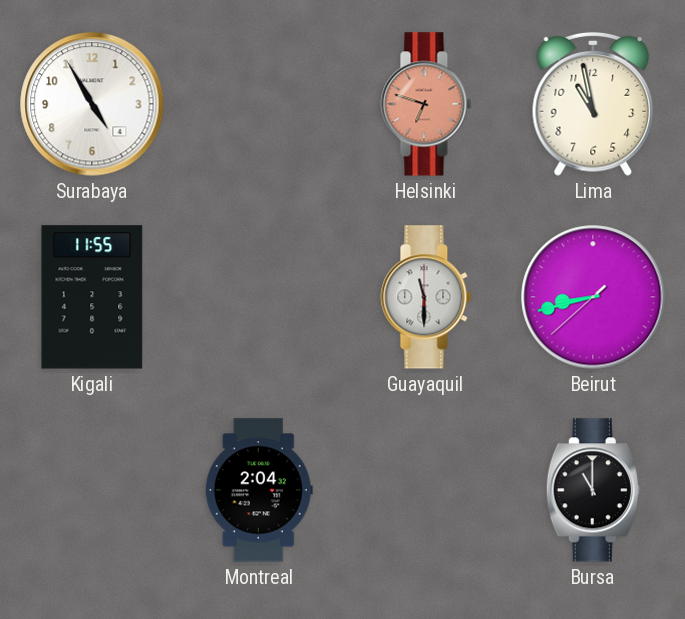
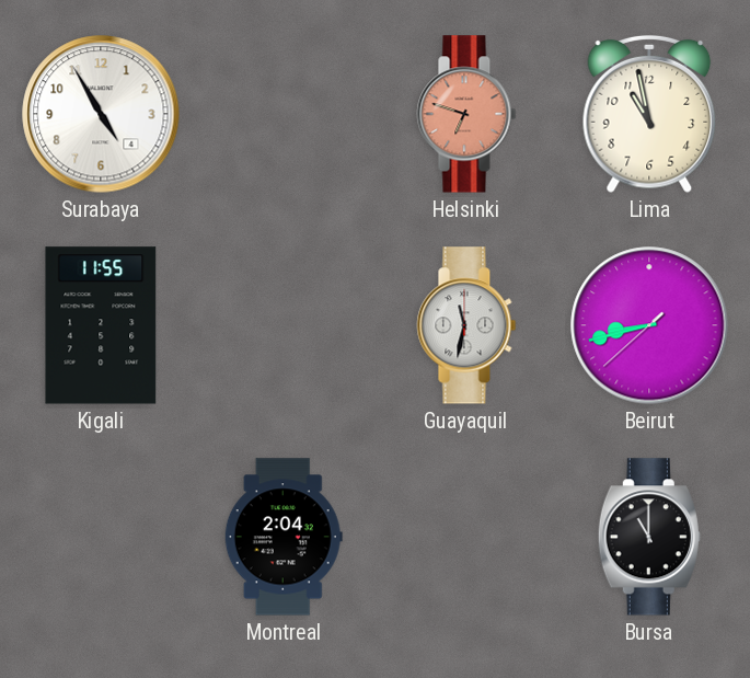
Guayaquil: 11:30 -> 11:32
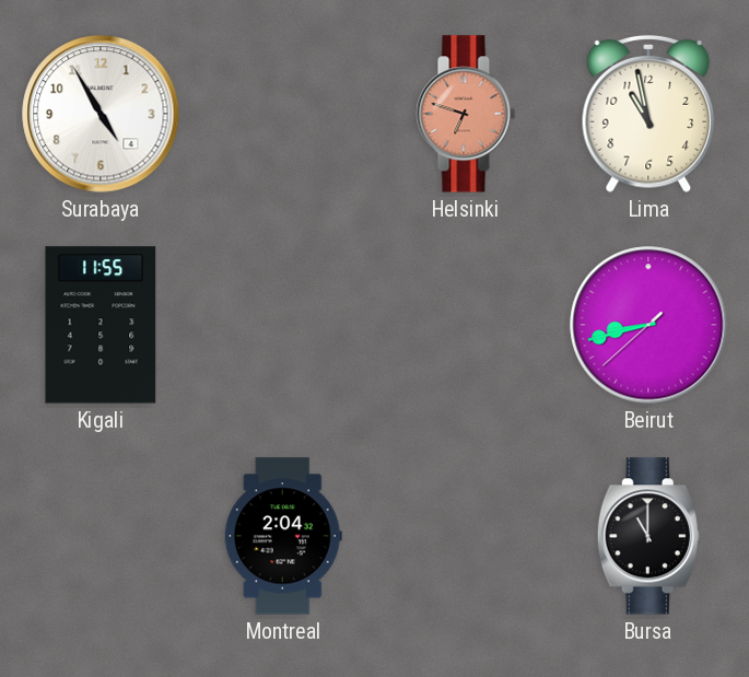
Guayaquil: 11:32 -> none
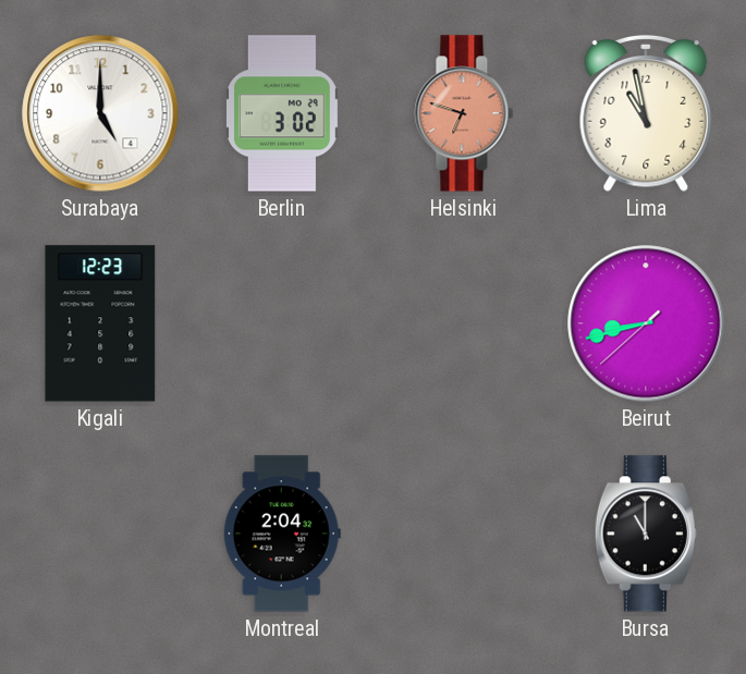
Surabaya: 4:55 -> 5:00
Berlin: none -> 3:02
Kigali: 11:55 -> 12:23
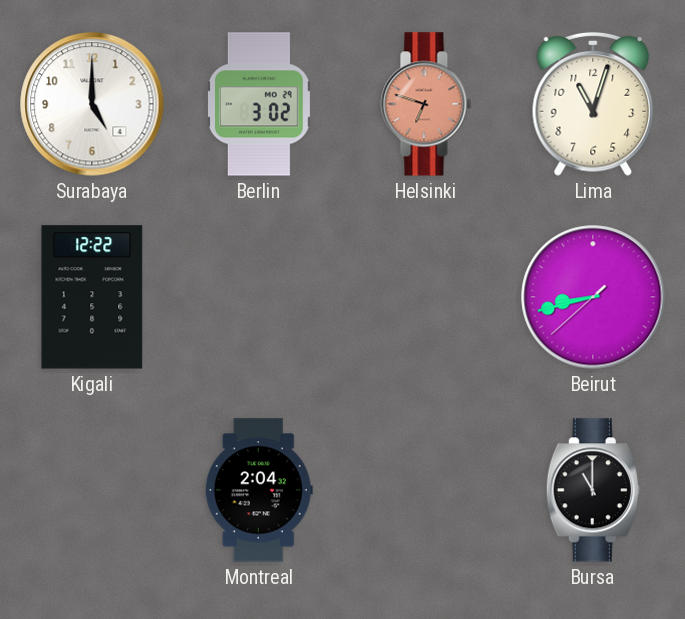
Lima: 10:58 -> 11:03
Kigali: 12:23 -> 12:22
